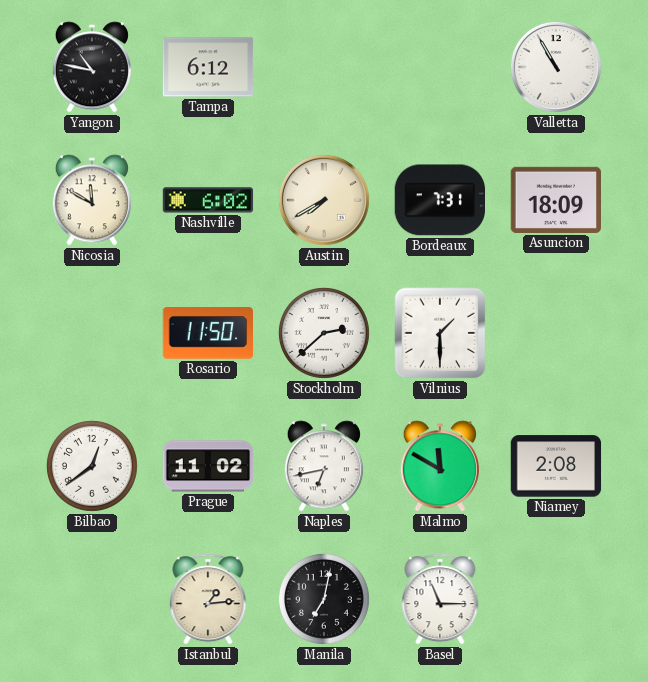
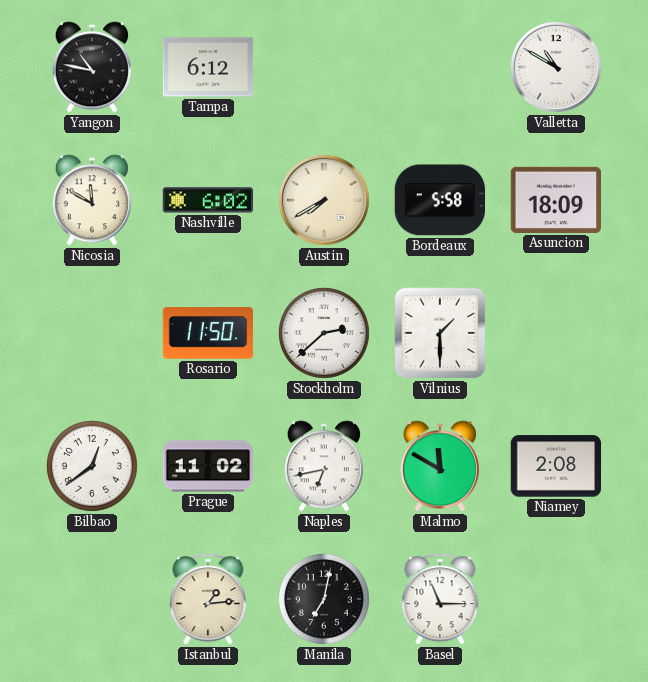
Valletta: 10:55 -> 10:50
Bordeaux: 7:31 -> 5:58
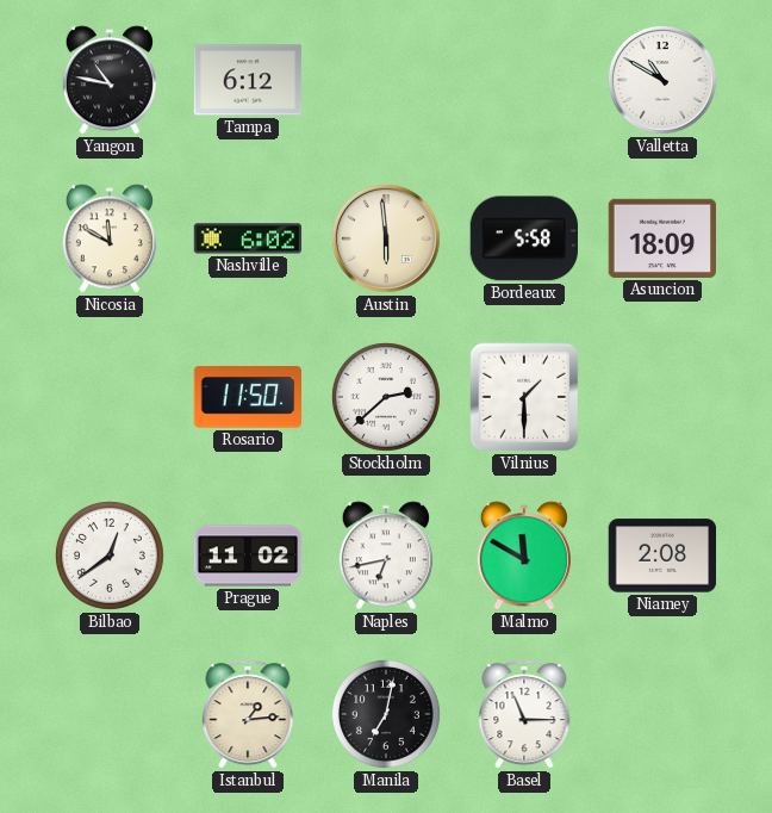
Austin: 7:40 -> 5:59
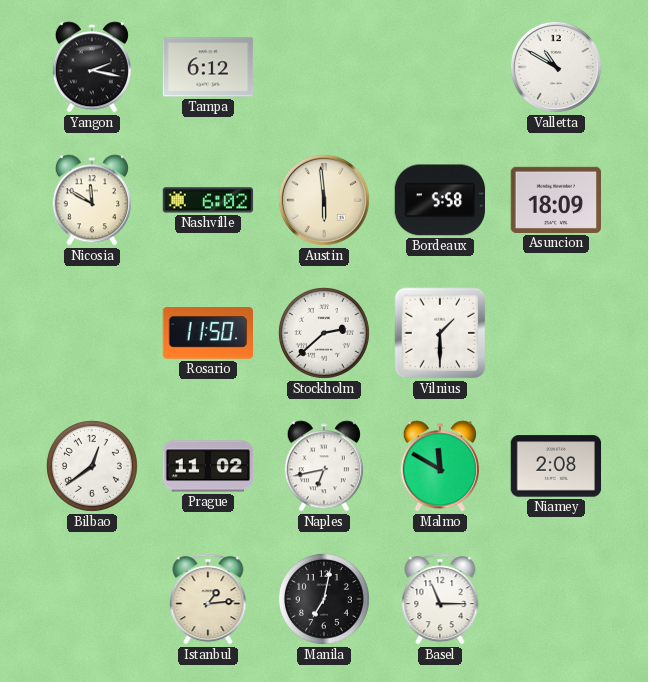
Yangon: 10:47 -> 2:17
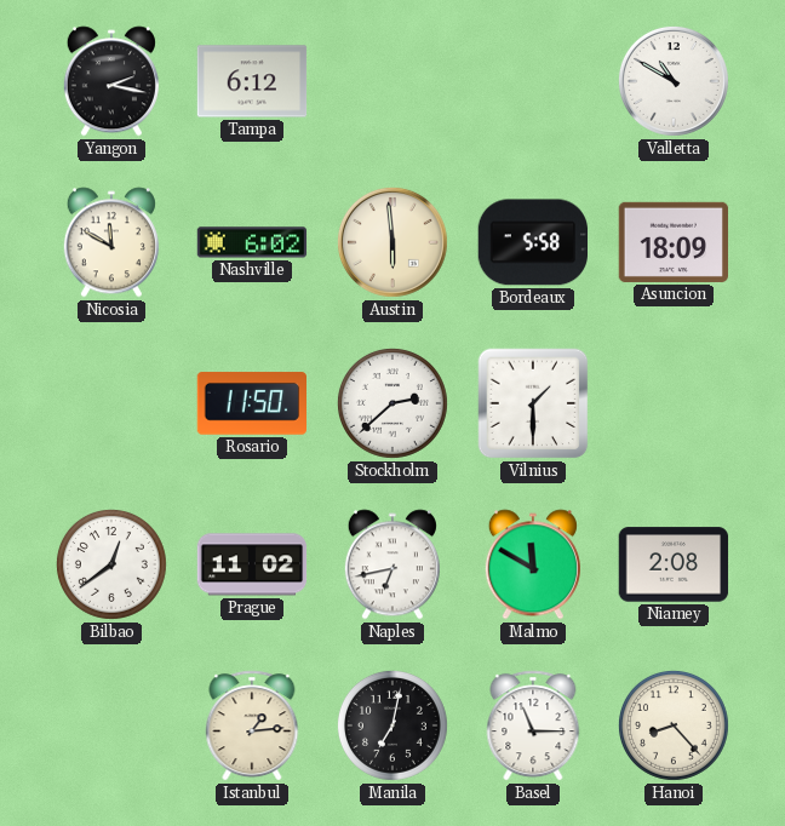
Hanoi: none -> 8:23
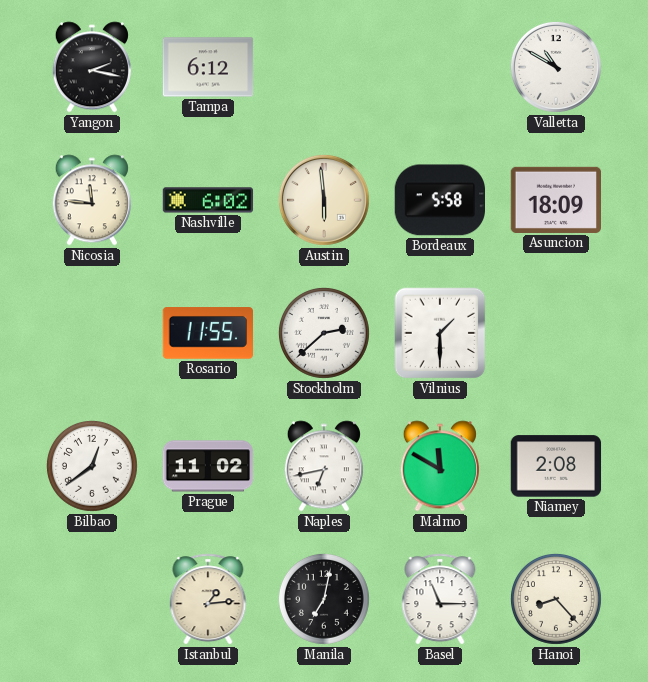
Nicosia: 11:50 -> 11:46
Rosario: 11:50 -> 11:55
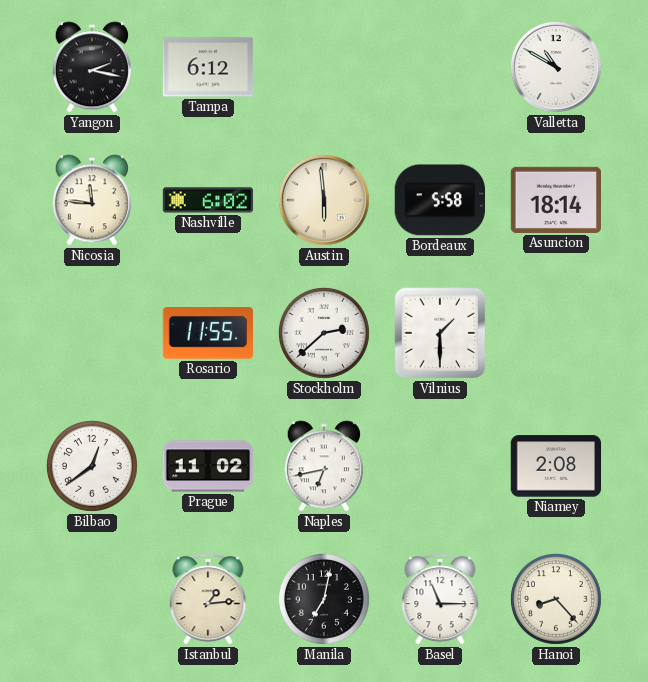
Asuncion: 18:09 -> 18:14
Malmo: 11:50 -> none
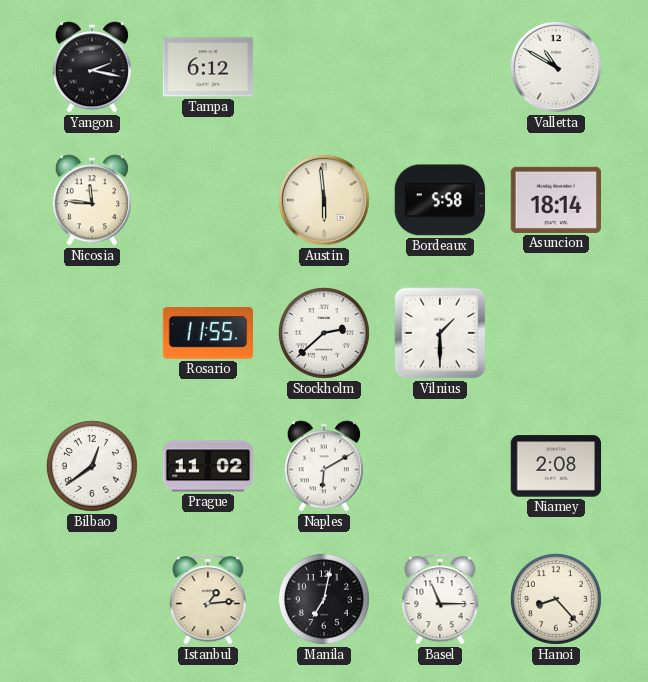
Nashville: 6:02 -> none
Naples: 6:43 -> 6:10
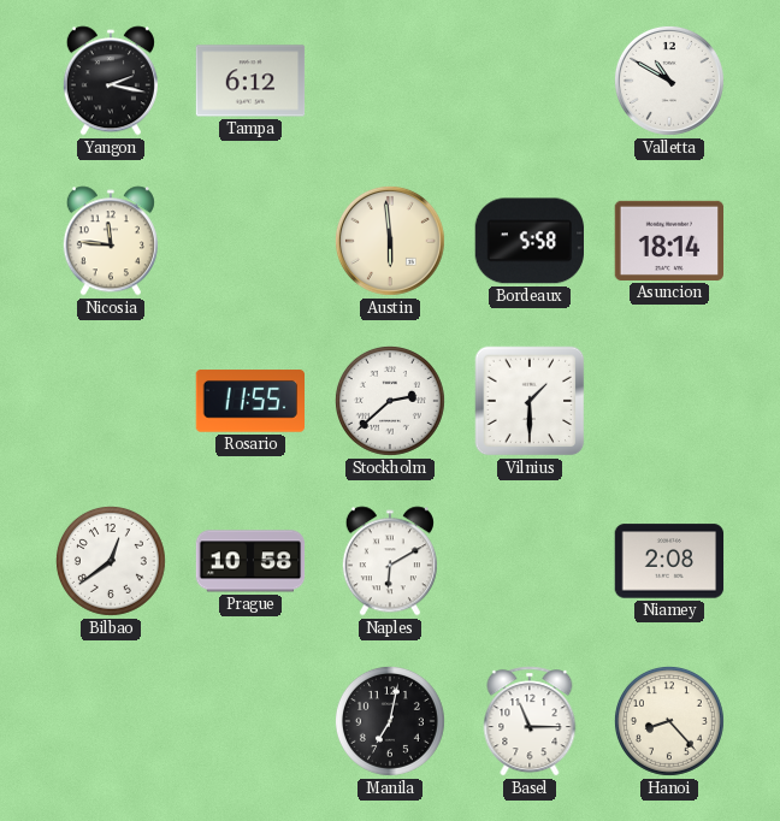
Prague: 11:02 -> 10:58
Istanbul: 1:14 -> none
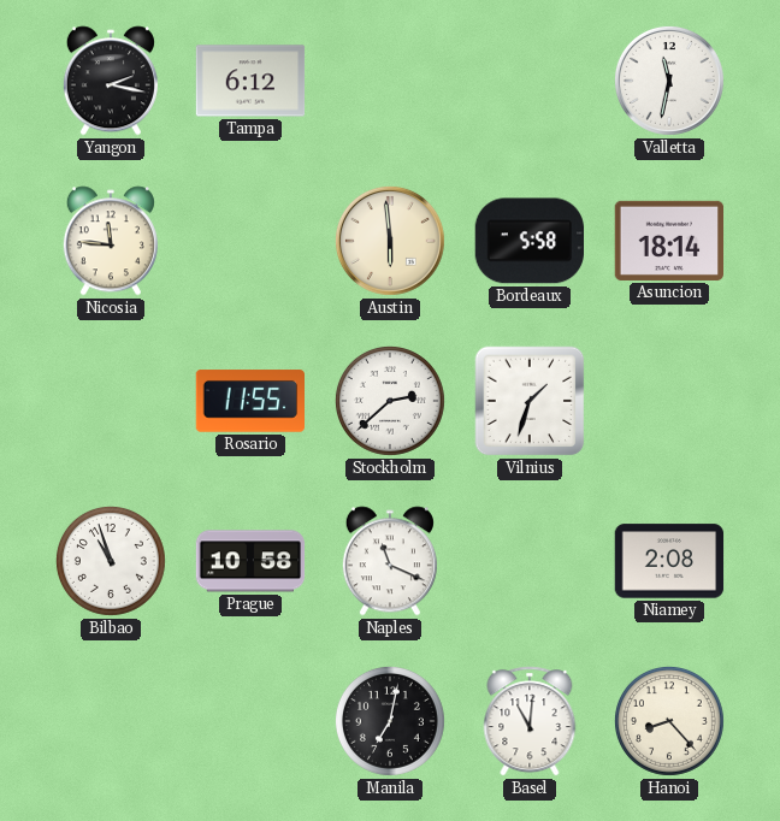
Valletta: 10:50 -> 11:32
Vilnius: 1:30 -> 1:33
Bilbao: 12:39 -> 10:57
Naples: 6:10 -> 11:19
Basel: 11:15 -> 11:01
